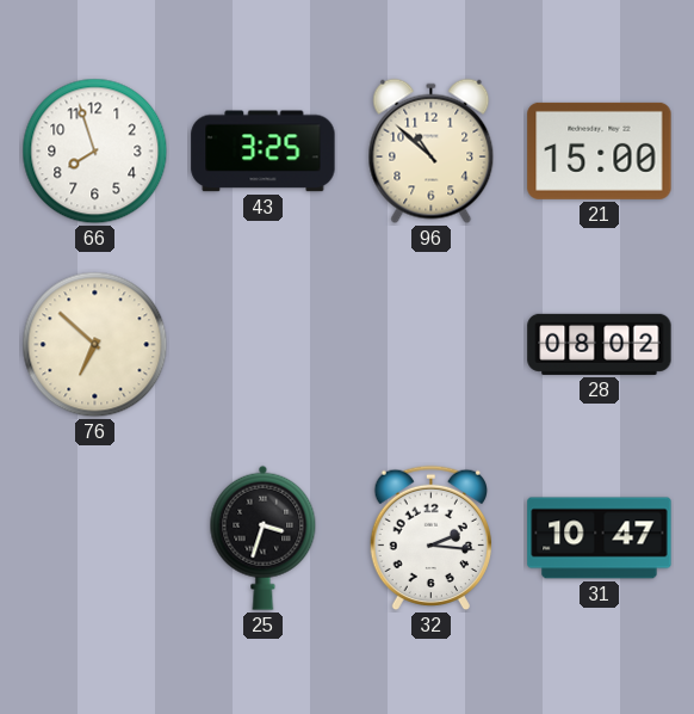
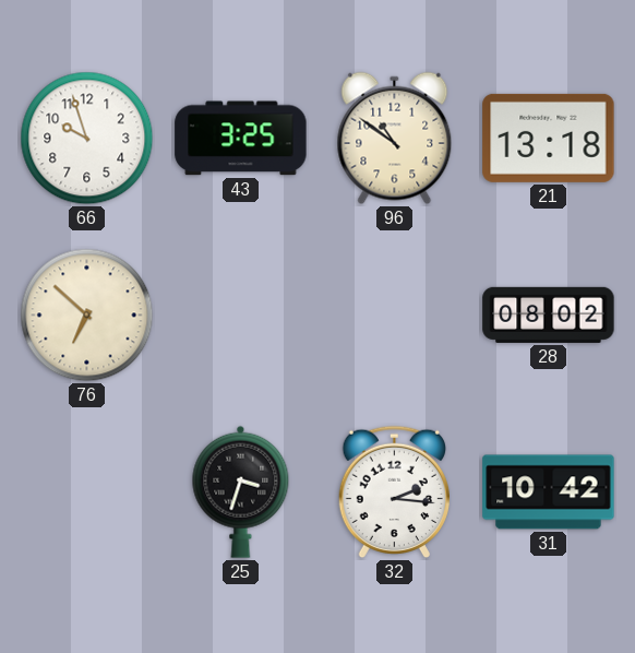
66: 7:57 -> 9:57
96: 10:52 -> 10:51
21: 15:00 -> 13:18
31: 10:47 -> 10:42
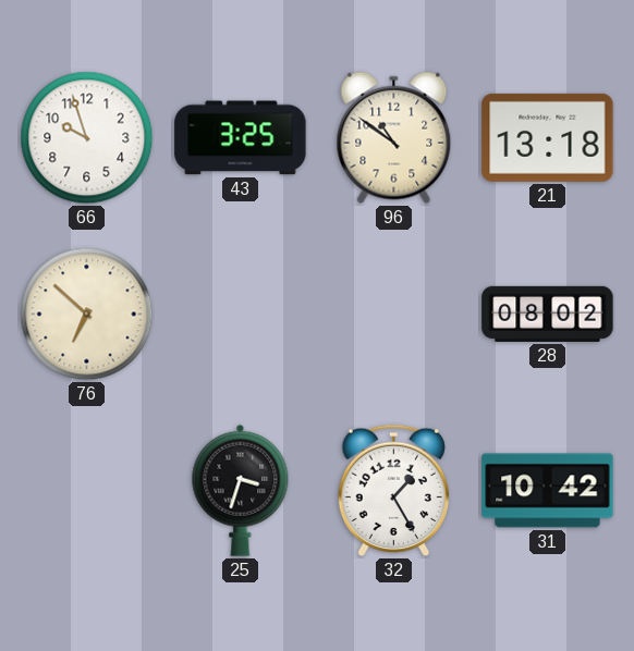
32: 2:16 -> 1:25
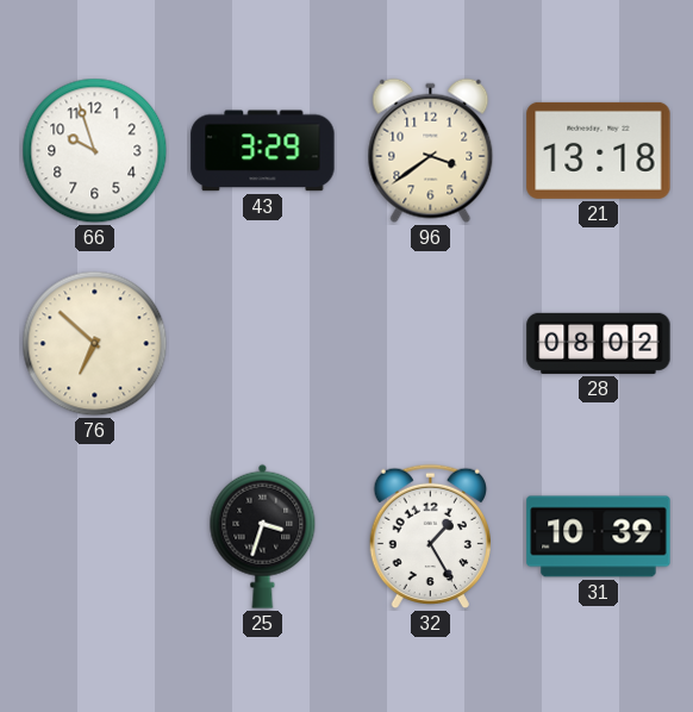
43: 3:25 -> 3:29
96: 10:51 -> 3:39
31: 10:42 -> 10:39
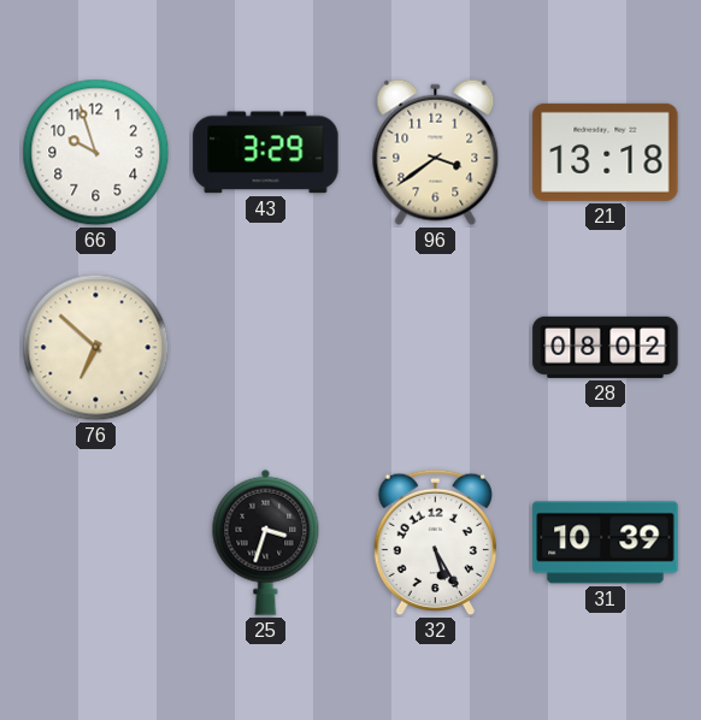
32: 1:25 -> 5:25
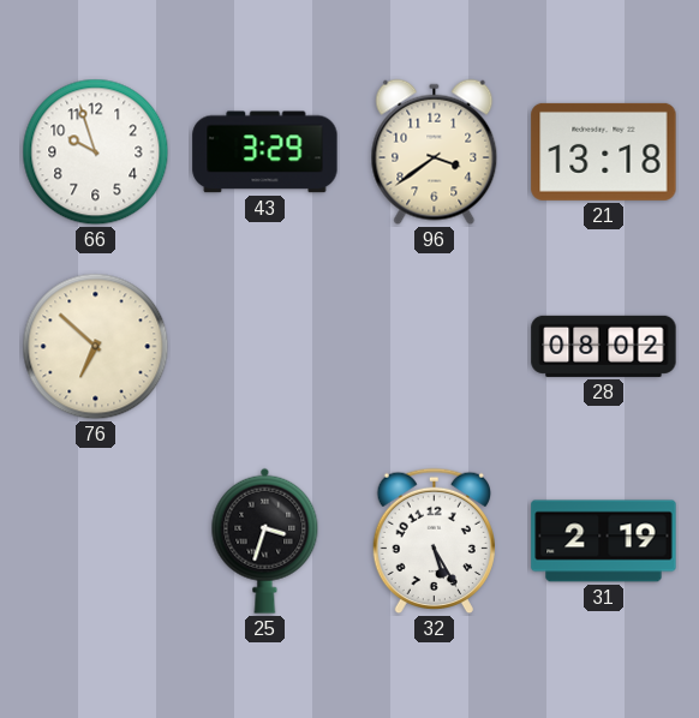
31: 10:39 -> 2:19
